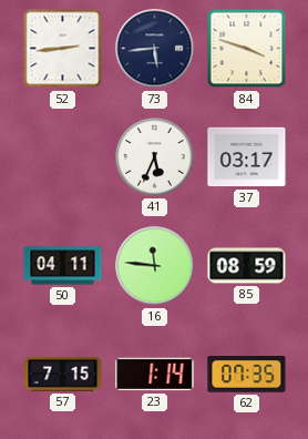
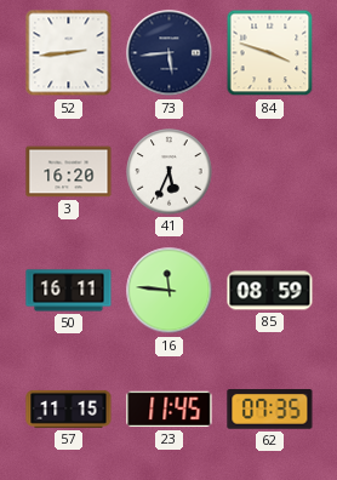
3: none -> 16:20
37: 03:17 -> none
50: 04:11 -> 16:11
57: 7:15 -> 11:15
23: 1:14 -> 11:45
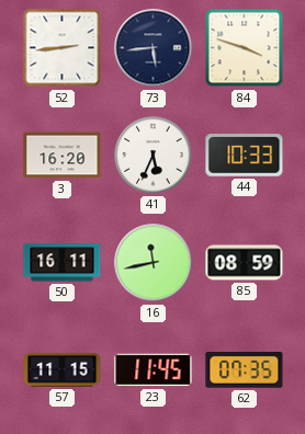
44: none -> 10:33
16: 11:46 -> 11:43
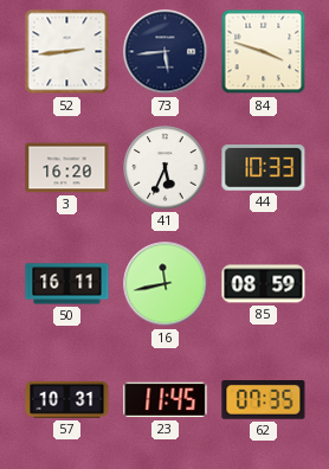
57: 11:15 -> 10:31
